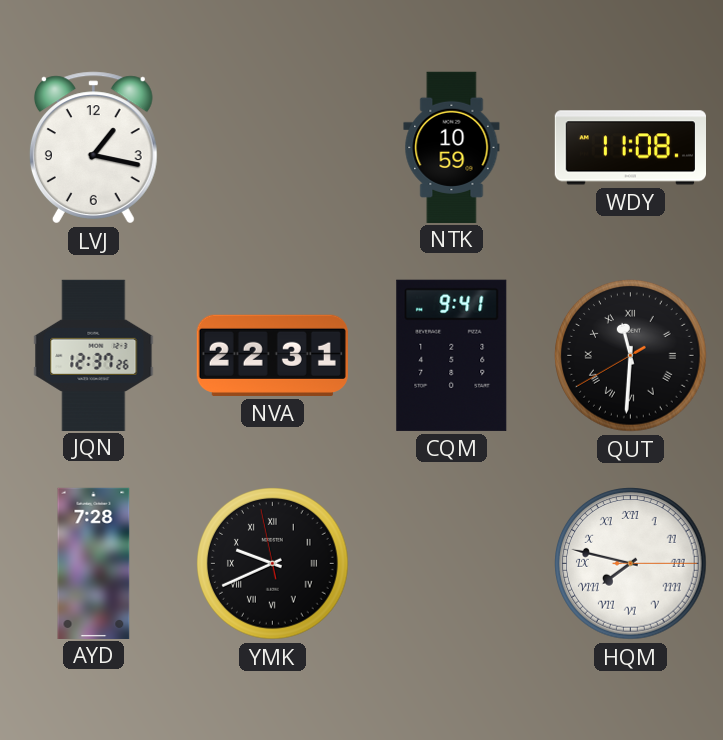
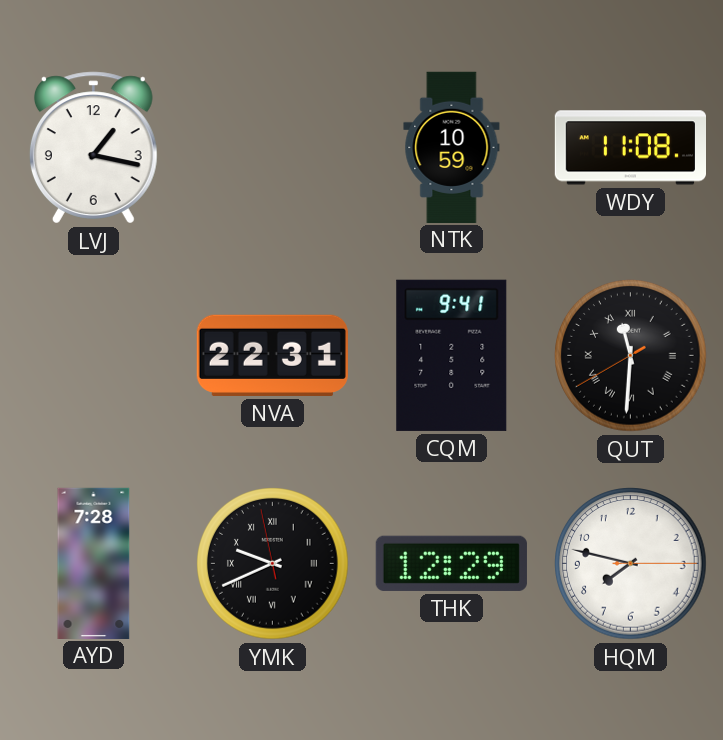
JQN: 12:37 -> none
THK: none -> 12:29
HQM numerals: Roman -> Arabic
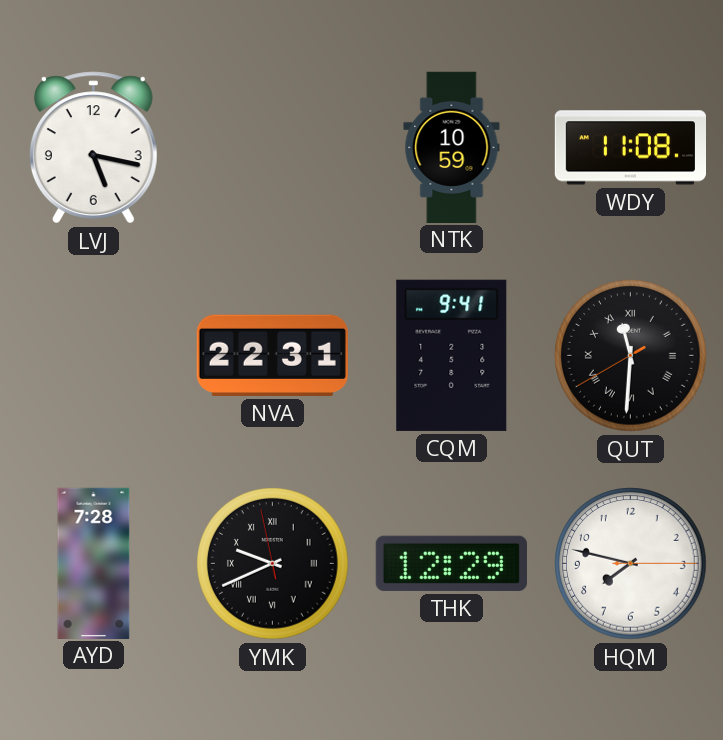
LVJ: 1:17 -> 5:17
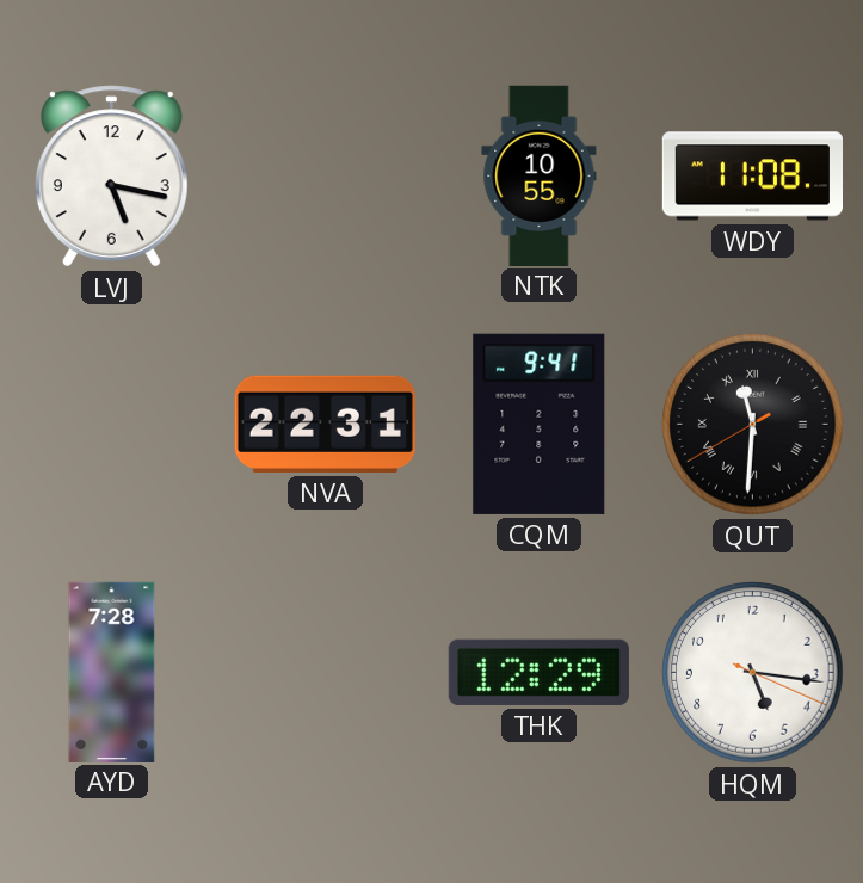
NTK: 10:59 -> 10:55
YMK: 9:40 -> none
HQM: 7:47 -> 5:16
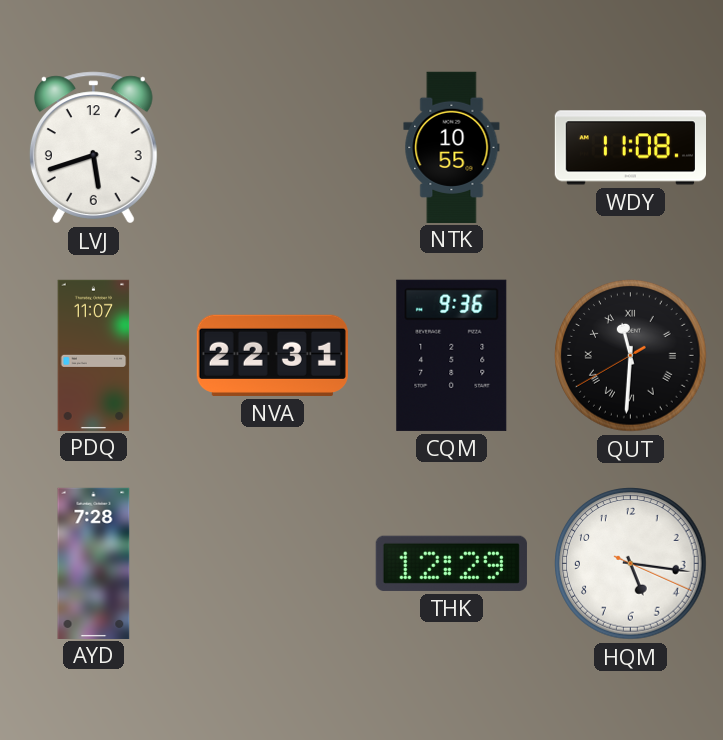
LVJ: 5:17 -> 5:42
PDQ: none -> 11:07
CQM: 9:41 -> 9:36
